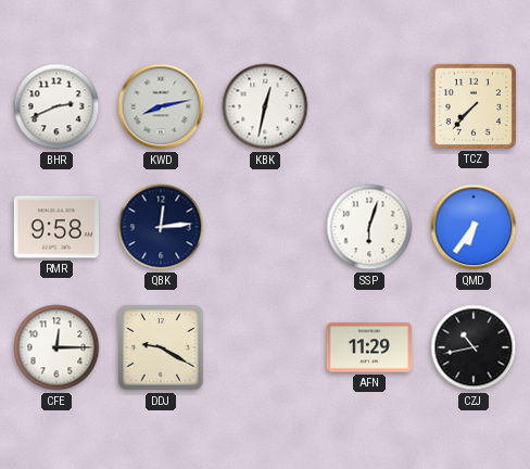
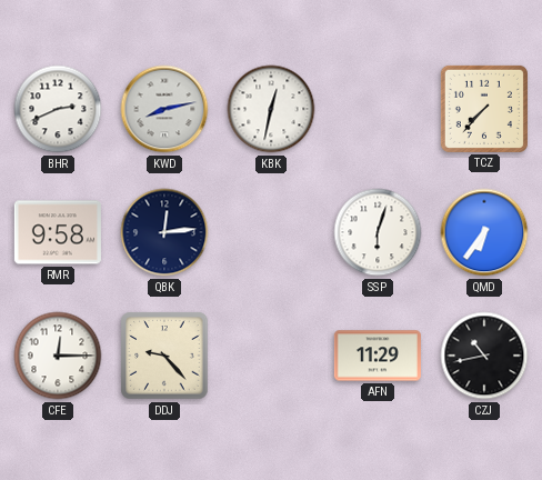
DDJ: 9:20 -> 9:23
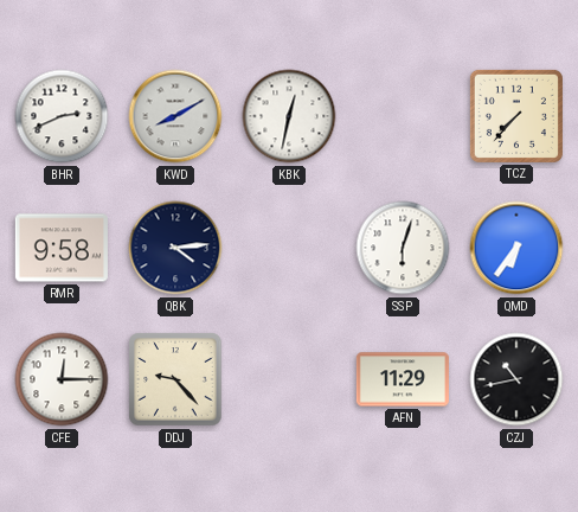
KWD: 8:13 -> 8:10
QBK: 12:14 -> 4:14
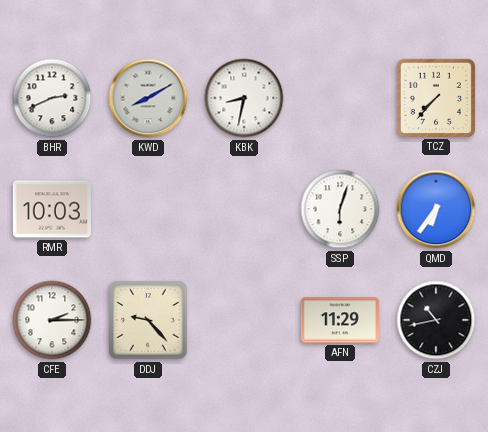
KBK: 12:32 -> 8:32
RMR: 9:58 -> 10:03
QBK: 4:14 -> none
CFE: 12:15 -> 2:15
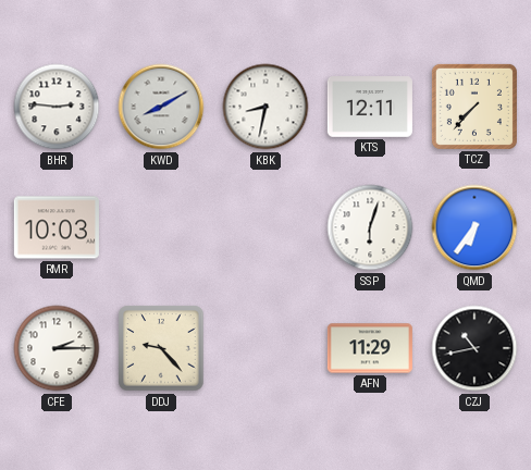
BHR: 2:41 -> 2:46
KTS: none -> 12:11
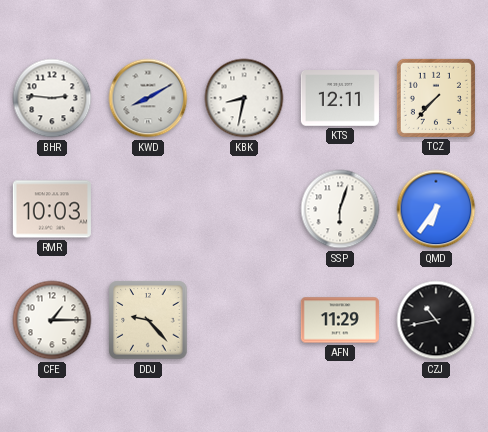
CFE: 2:15 -> 1:15
